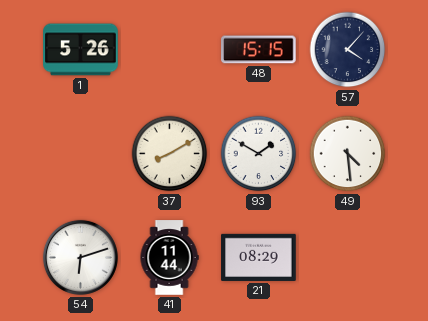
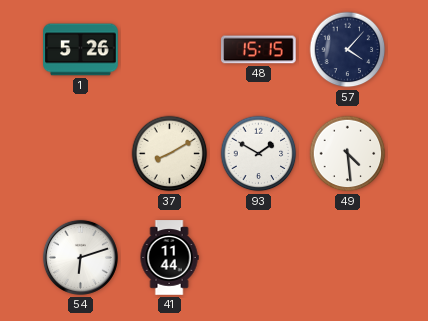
21: 08:29 -> none
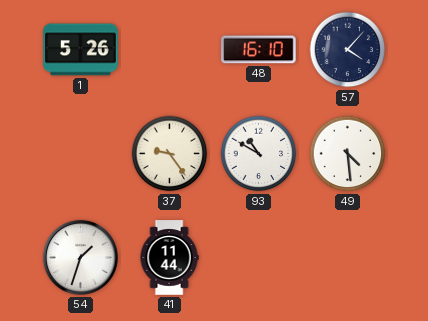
48: 15:15 -> 16:10
37: 8:10 -> 9:24
93: 1:50 -> 10:50
54: 6:12 -> 1:33
